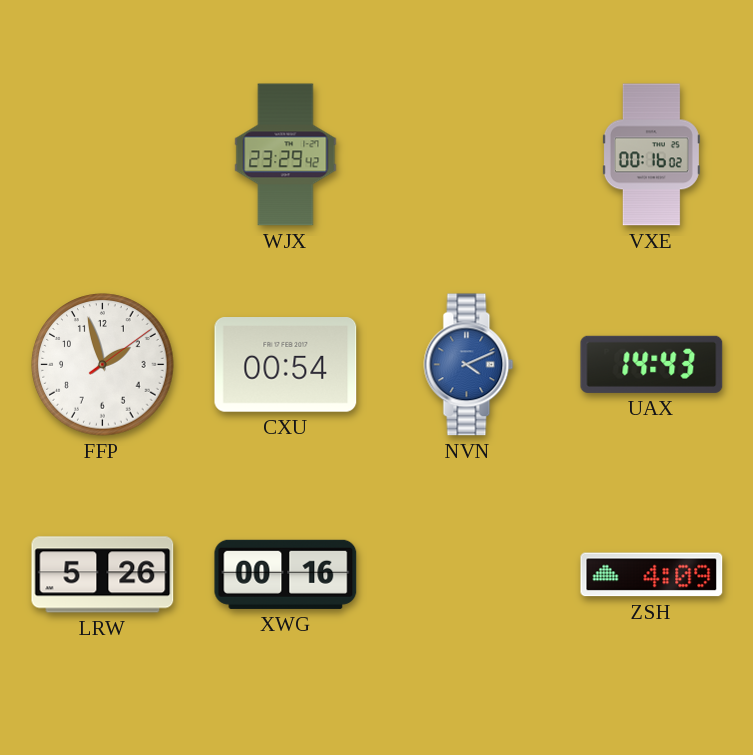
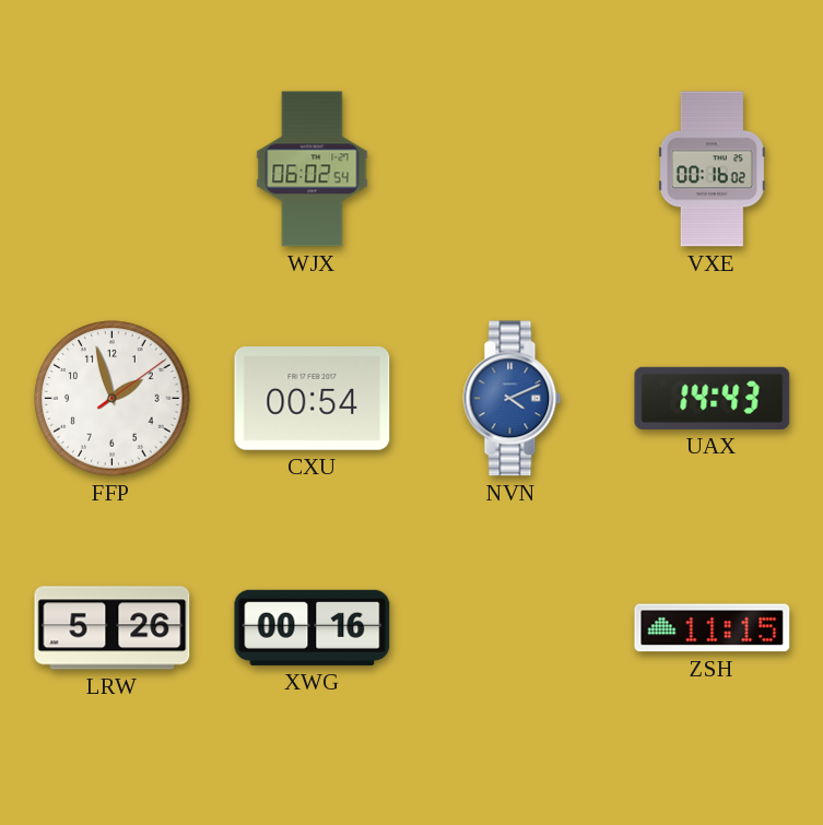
WJX: 23:29 -> 06:02
ZSH: 4:09 -> 11:15
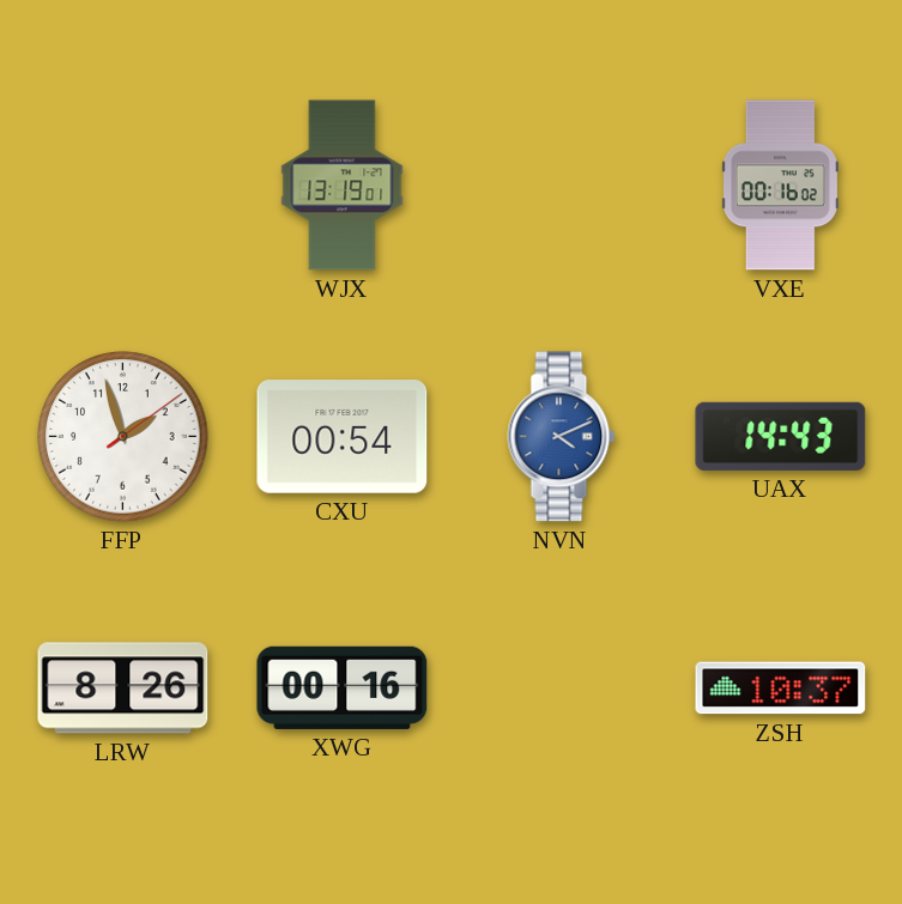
WJX: 06:02 -> 13:19
LRW: 5:26 -> 8:26
ZSH: 11:15 -> 10:37
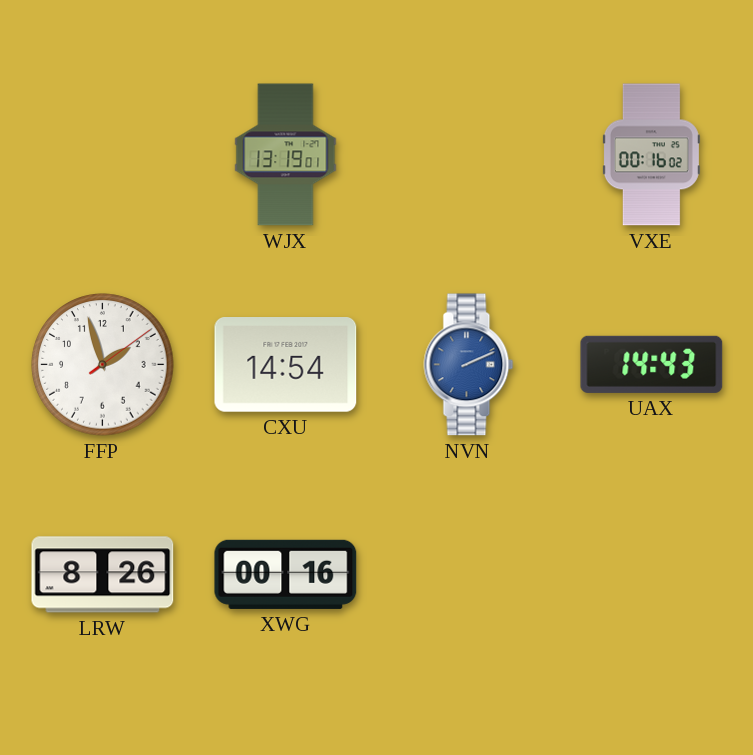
CXU: 00:54 -> 14:54
NVN: 4:11 -> 2:11
ZSH: 10:37 -> none
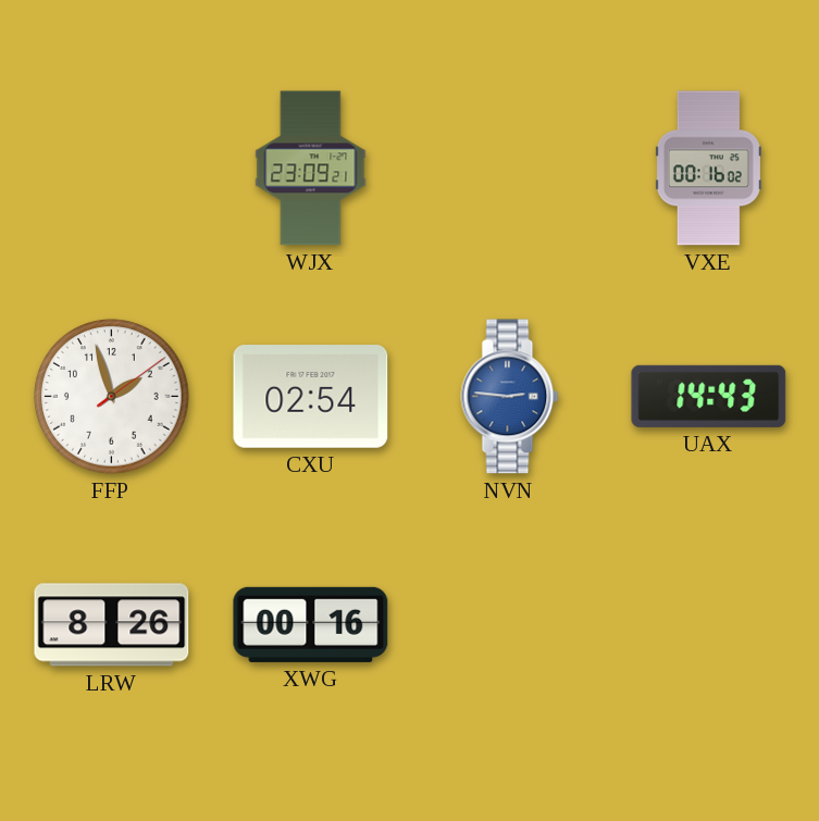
WJX: 13:19 -> 23:09
CXU: 14:54 -> 02:54
NVN: 2:11 -> 2:46
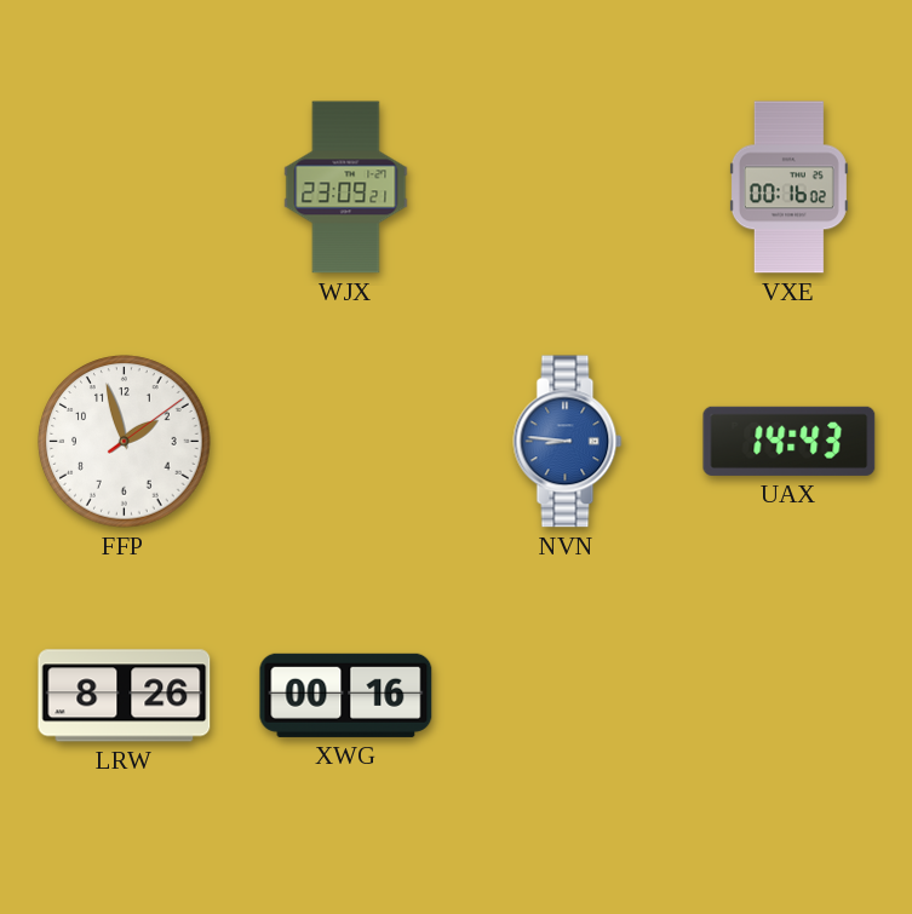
CXU: 02:54 -> none
NVN: 2:46 -> 8:46
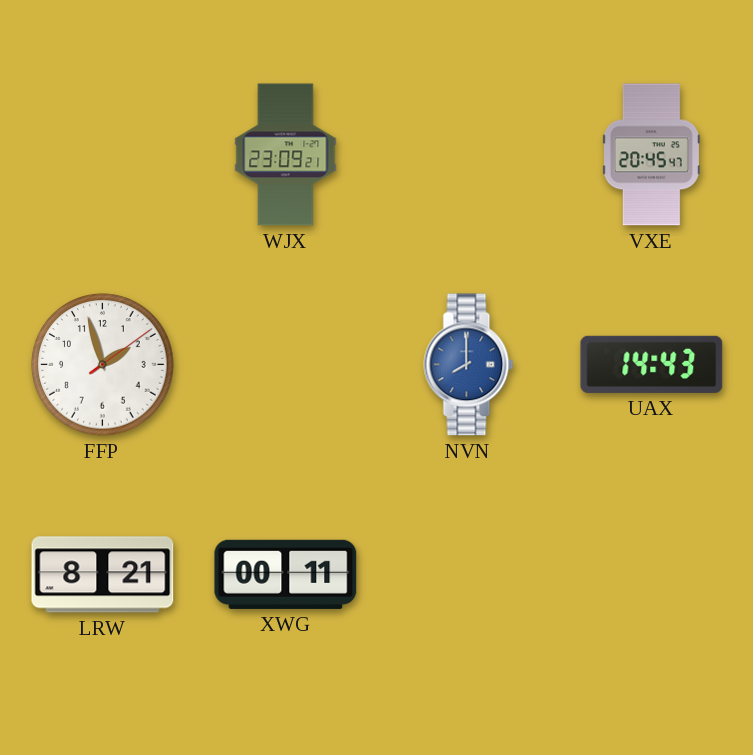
VXE: 00:16 -> 20:45
NVN: 8:46 -> 8:00
LRW: 8:26 -> 8:21
XWG: 00:16 -> 00:11
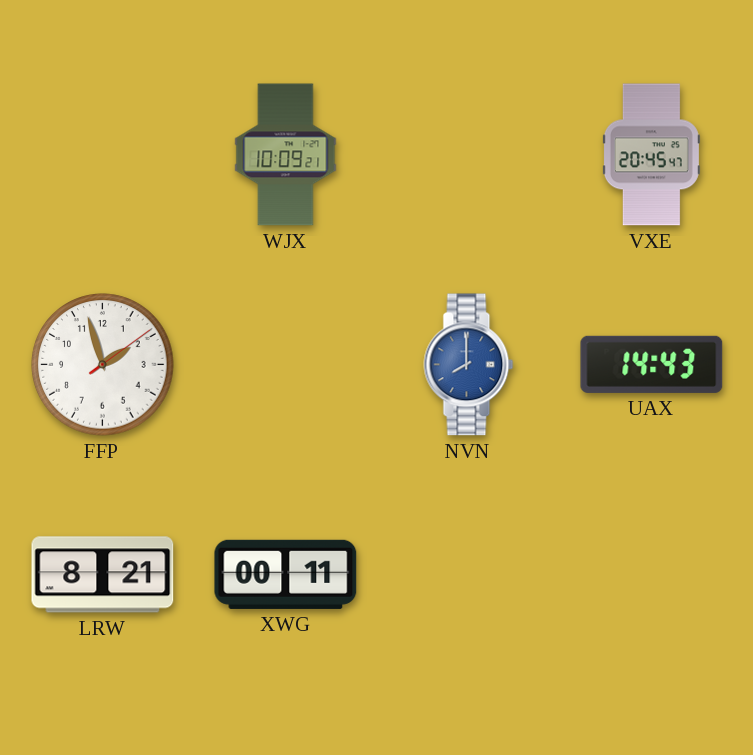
WJX: 23:09 -> 10:09
